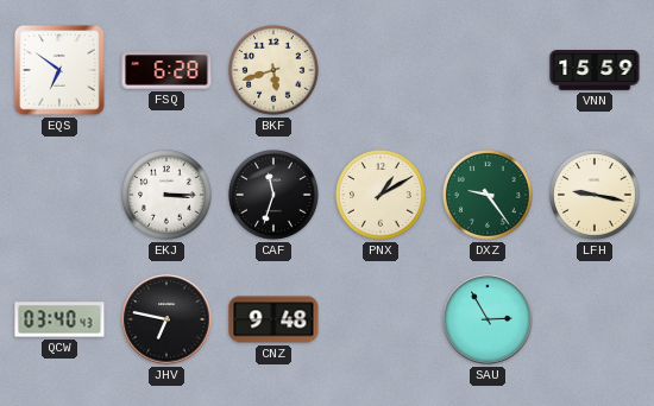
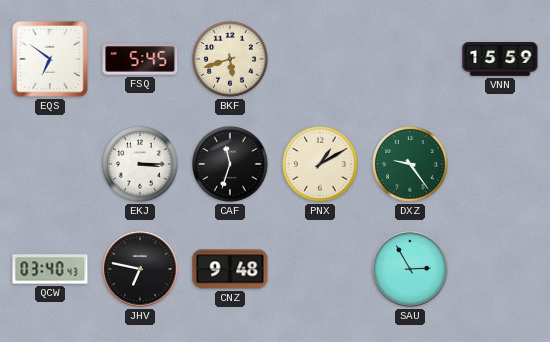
FSQ: 6:28 -> 5:45
LFH: 9:17 -> none
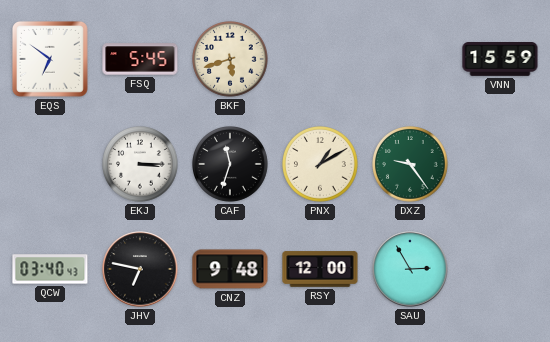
RSY: none -> 12:00
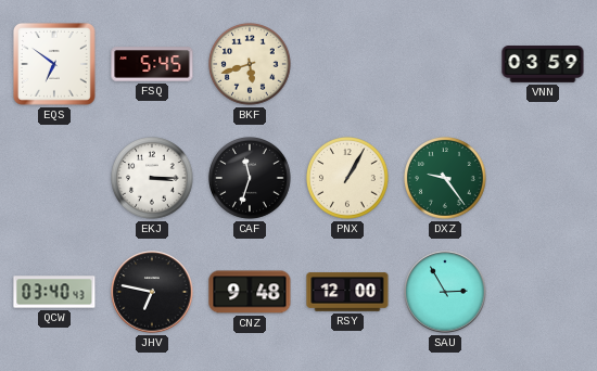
VNN: 15:59 -> 03:59
PNX: 1:10 -> 1:05
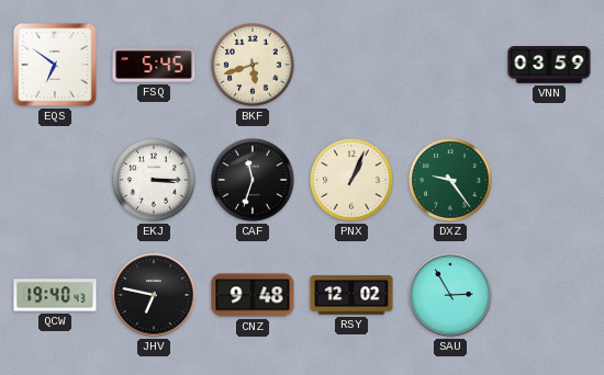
PNX: 1:05 -> 1:04
QCW: 03:40 -> 19:40
RSY: 12:00 -> 12:02
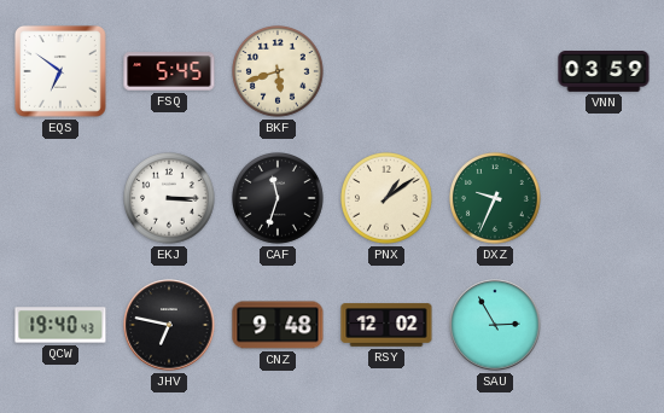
PNX: 1:04 -> 1:09
DXZ: 9:24 -> 9:34
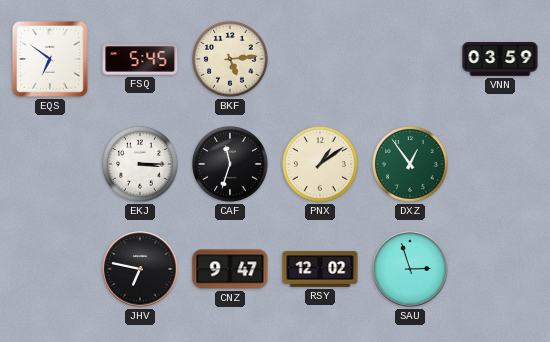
BKF: 5:42 -> 5:14
DXZ: 9:34 -> 12:54
QCW: 19:40 -> none
CNZ: 9:48 -> 9:47
SAU: 2:55 -> 2:57
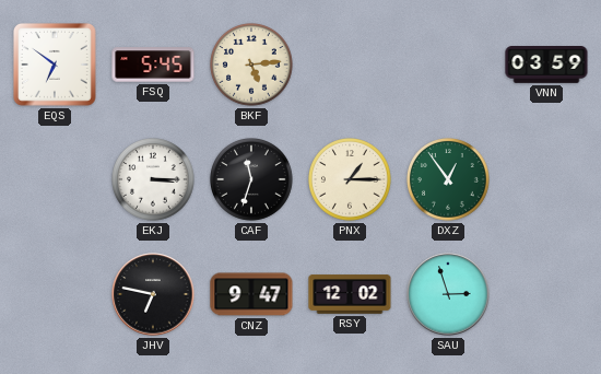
PNX: 1:09 -> 1:15
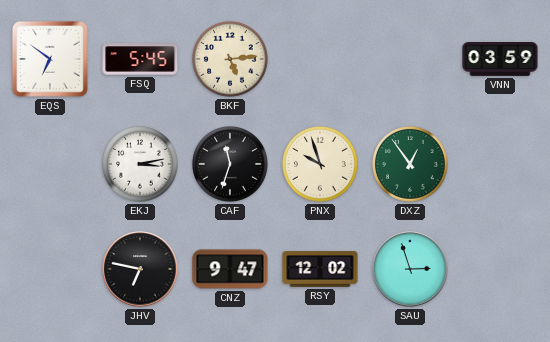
EKJ: 3:15 -> 3:13
PNX: 1:15 -> 9:57
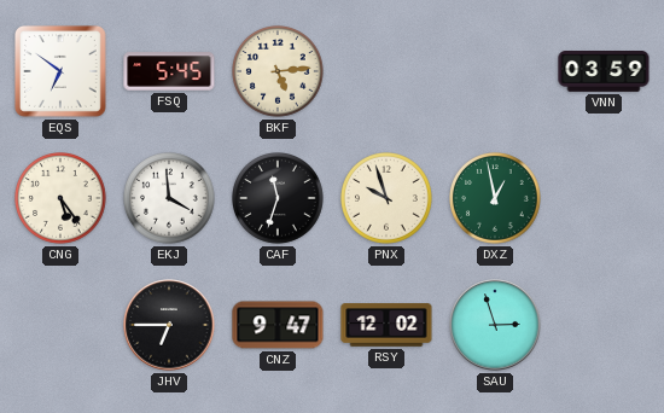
CNG: none -> 5:24
EKJ: 3:13 -> 3:59
DXZ: 12:54 -> 12:58
JHV: 6:47 -> 6:45
